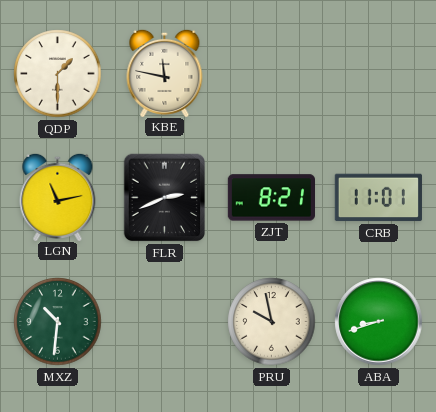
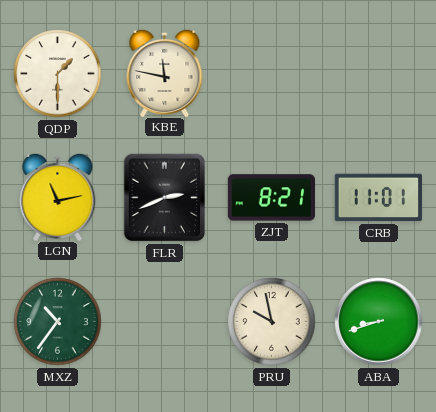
MXZ: 10:31 -> 10:36
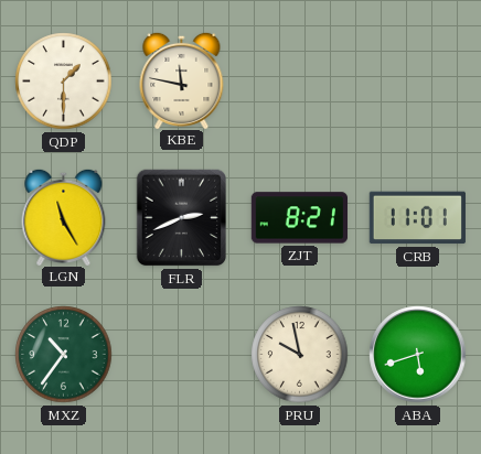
LGN: 11:13 -> 11:25
ABA: 8:42 -> 5:42
